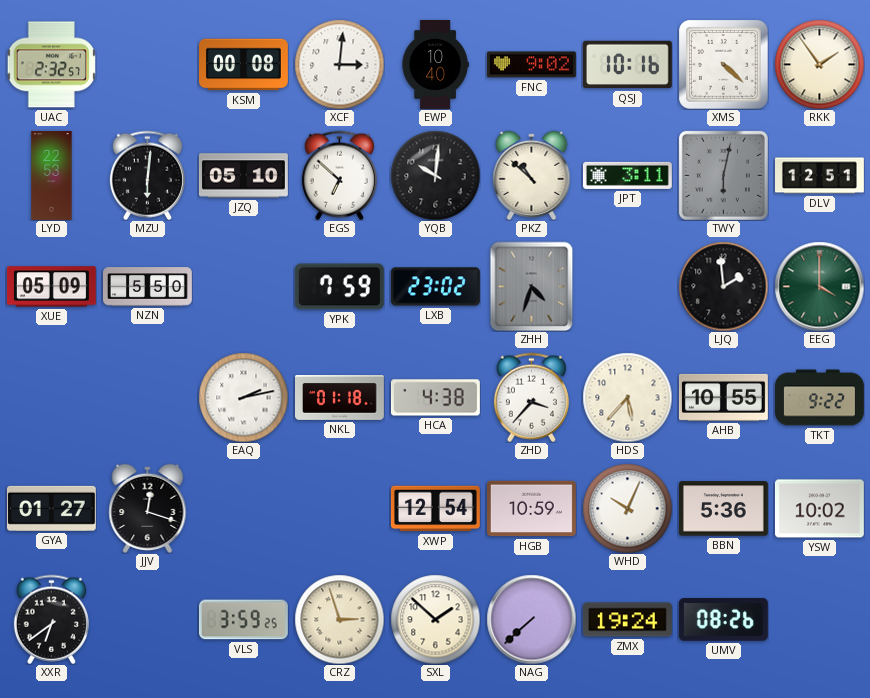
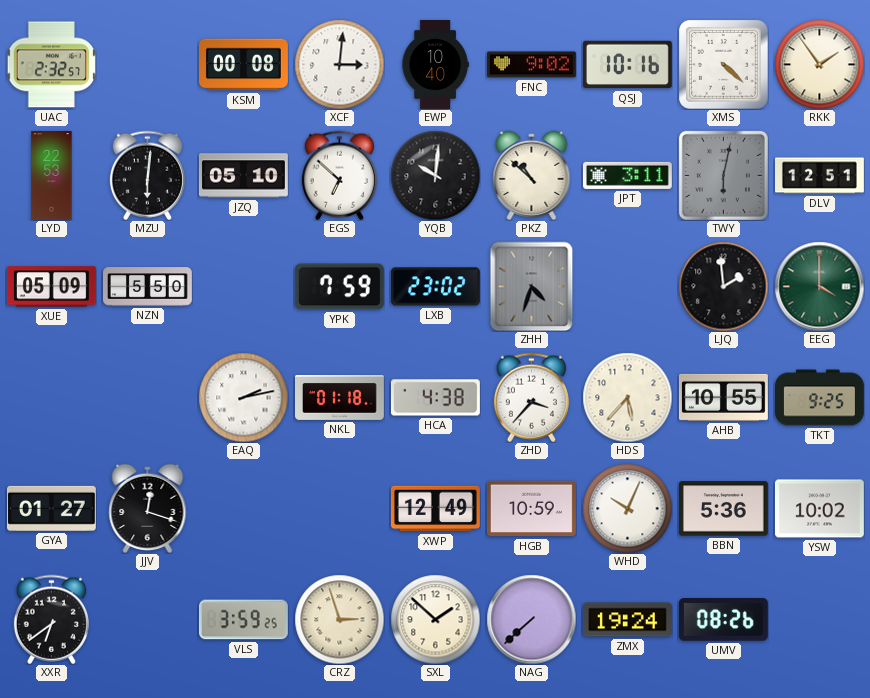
TKT: 9:22 -> 9:25
XWP: 12:54 -> 12:49
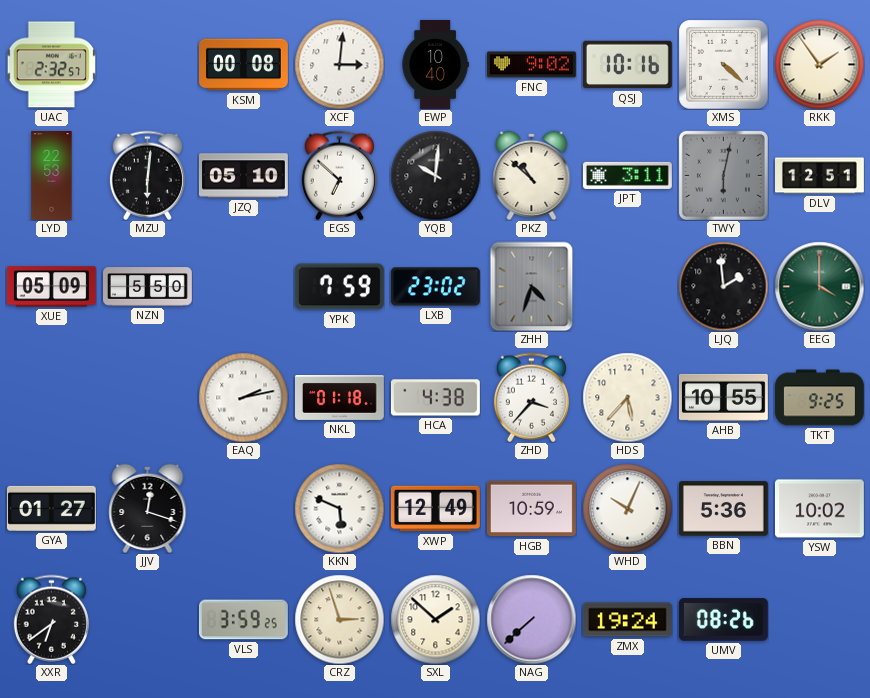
KKN: none -> 5:49
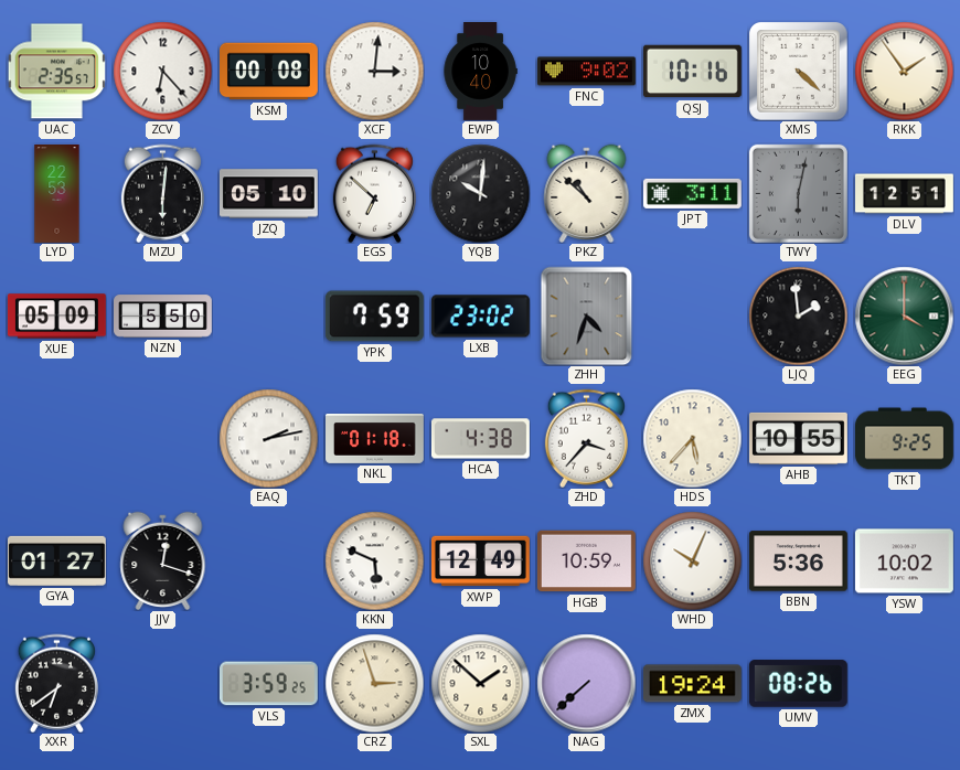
UAC: 2:32 -> 2:35
ZCV: none -> 6:23
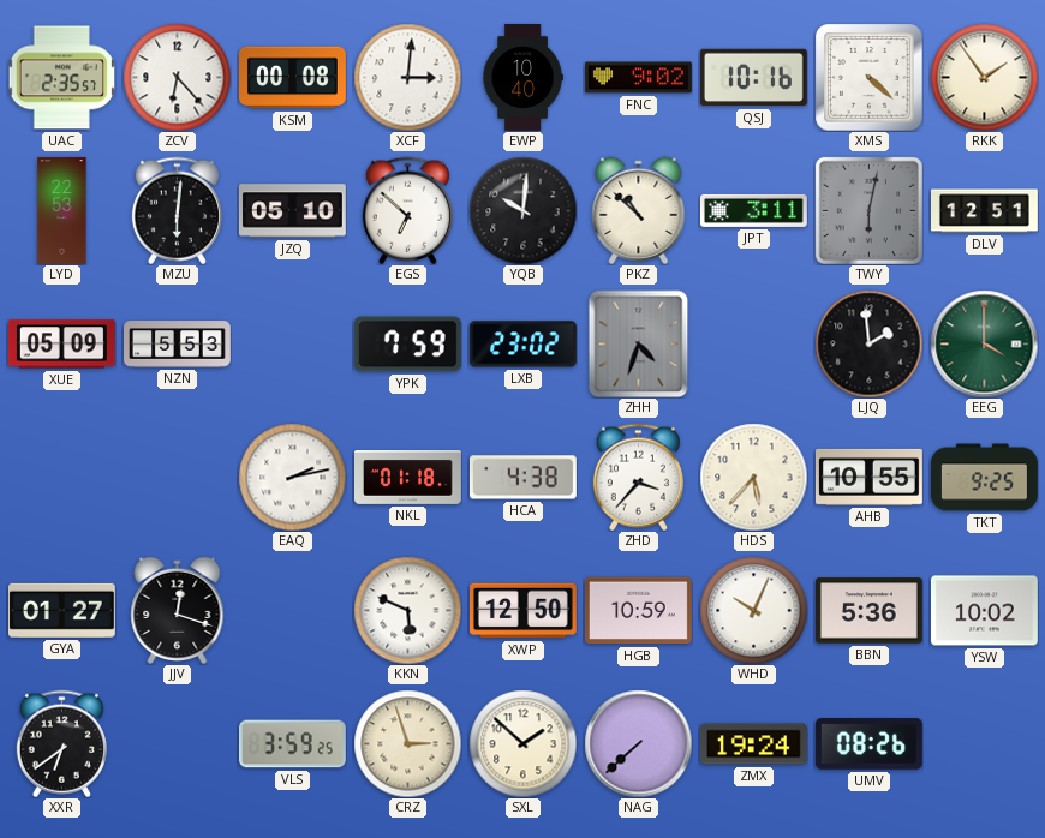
NZN: 5:50 -> 5:53
XWP: 12:49 -> 12:50
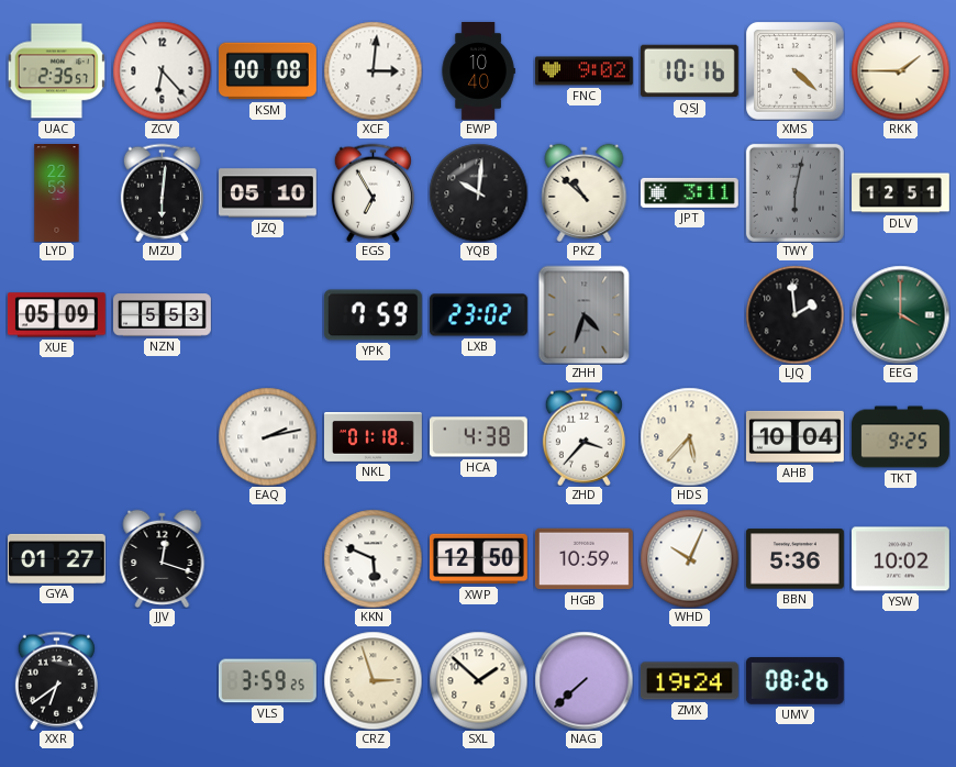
RKK: 1:54 -> 1:45
EGS: 6:52 -> 6:55
AHB: 10:55 -> 10:04
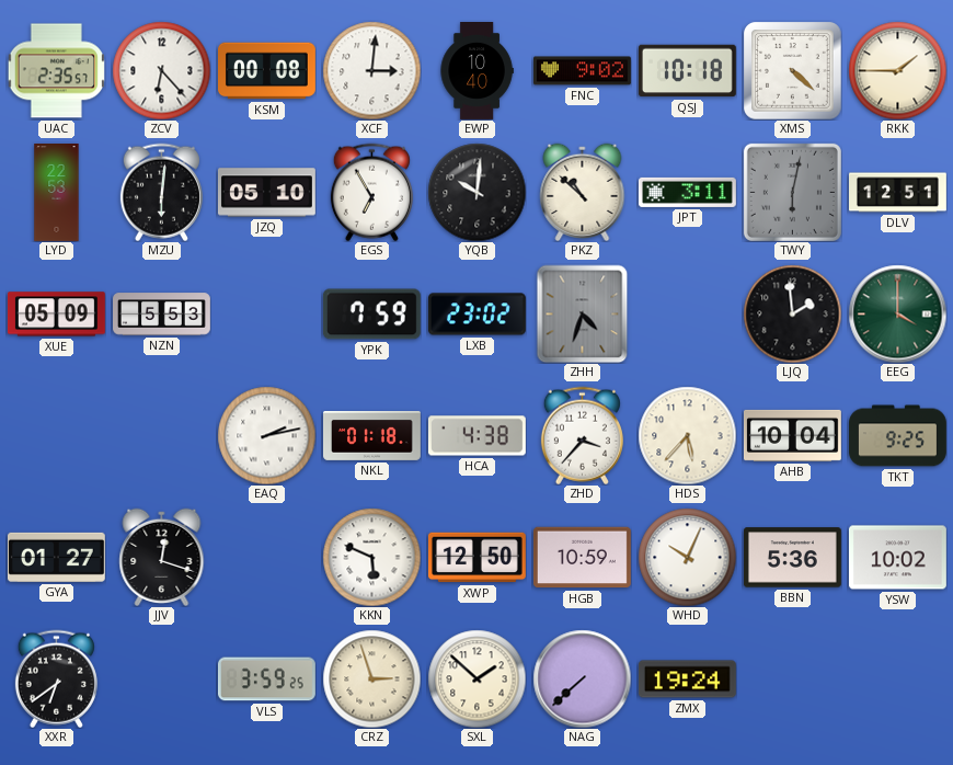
QSJ: 10:16 -> 10:18
UMV: 08:26 -> none
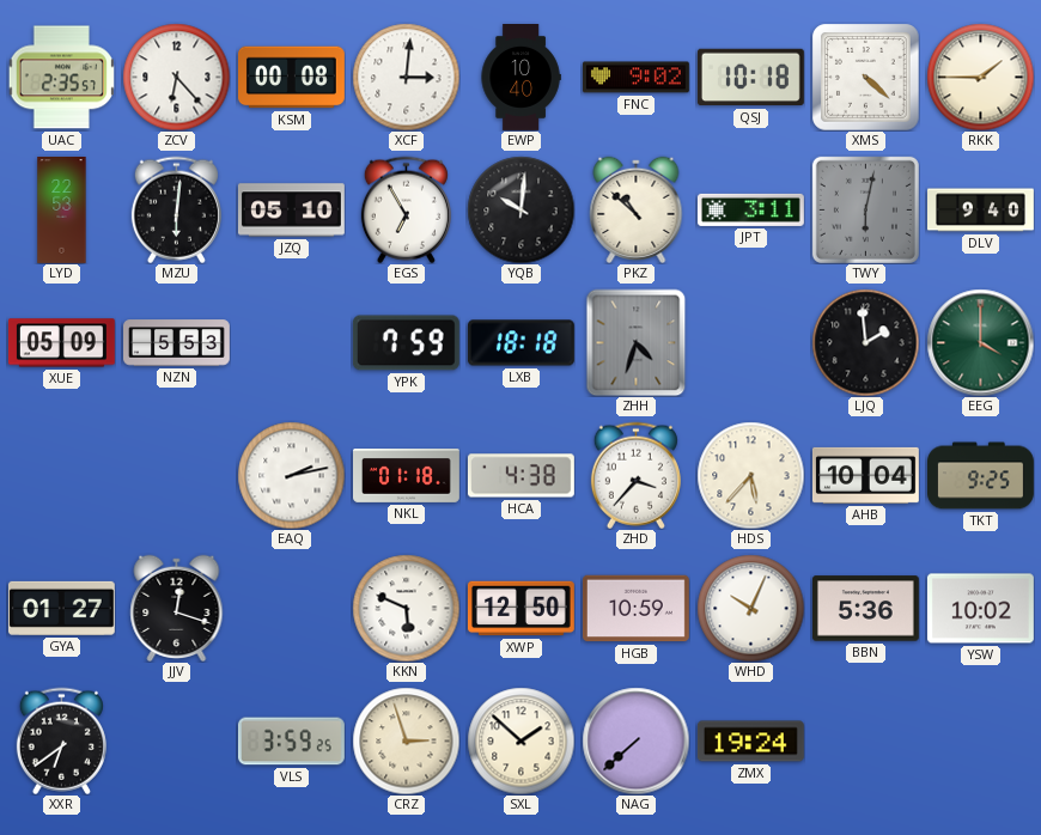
DLV: 12:51 -> 9:40
LXB: 23:02 -> 18:18
